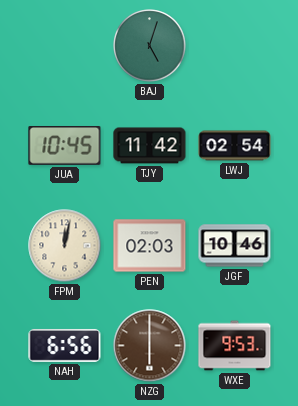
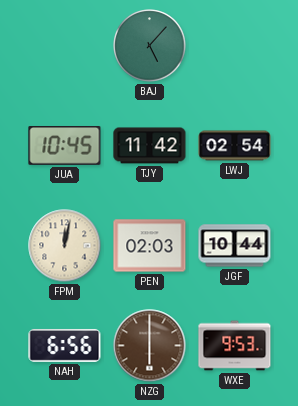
BAJ: 5:03 -> 5:07
JGF: 10:46 -> 10:44
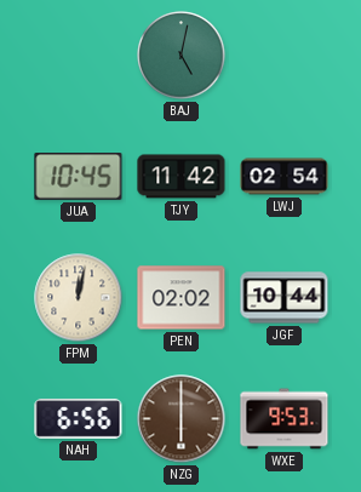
BAJ: 5:07 -> 5:02
PEN: 02:03 -> 02:02
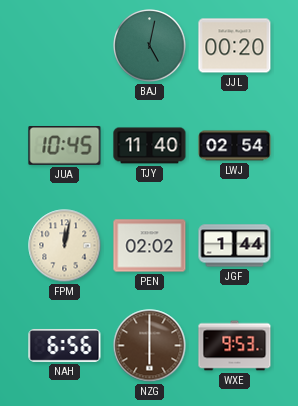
JJL: none -> 00:20
TJY: 11:42 -> 11:40
JGF: 10:44 -> 1:44
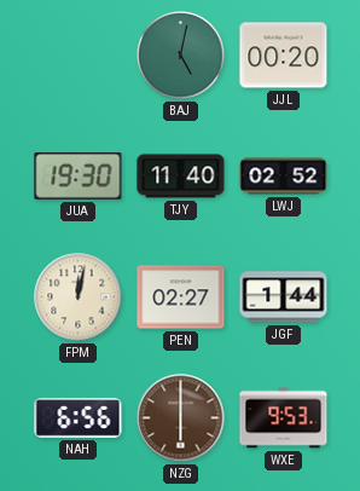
JUA: 10:45 -> 19:30
LWJ: 02:54 -> 02:52
PEN: 02:02 -> 02:27
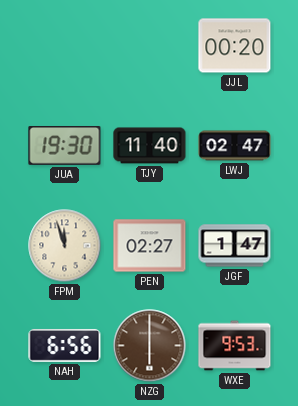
BAJ: 5:02 -> none
LWJ: 02:52 -> 02:47
FPM: 12:02 -> 11:57
JGF: 1:44 -> 1:47
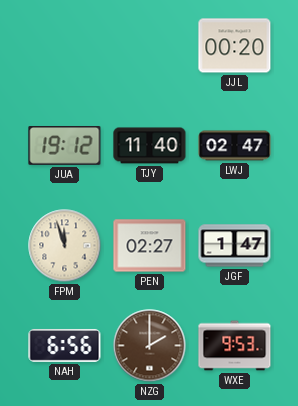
JUA: 19:30 -> 19:12
NZG: 6:00 -> 2:00
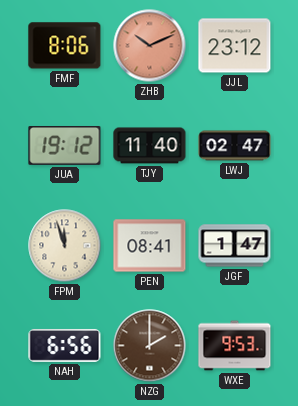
FMF: none -> 8:06
ZHB: none -> 10:11
JJL: 00:20 -> 23:12
PEN: 02:27 -> 08:41
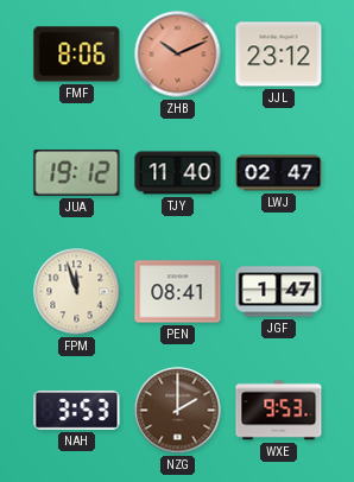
NAH: 6:56 -> 3:53
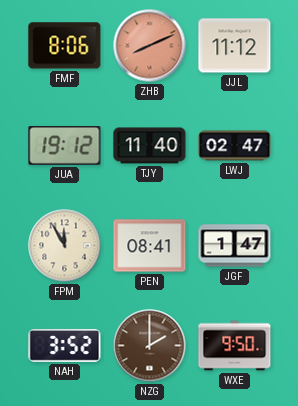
ZHB: 10:11 -> 8:11
JJL: 23:12 -> 11:12
FPM: 11:57 -> 11:55
NAH: 3:53 -> 3:52
WXE: 9:53 -> 9:50
